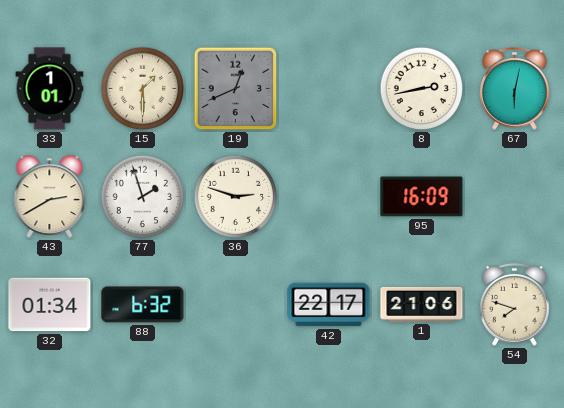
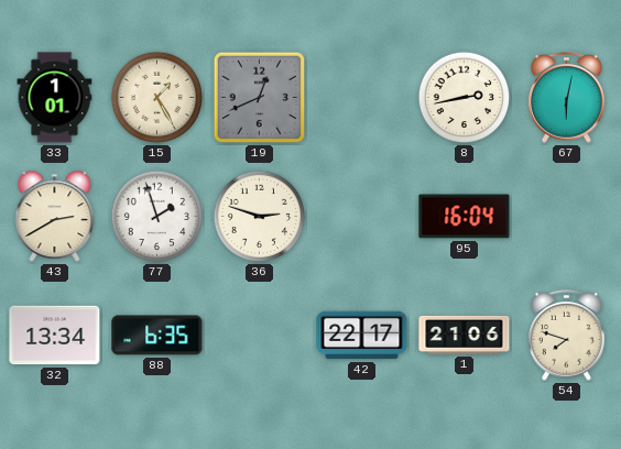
15: 1:30 -> 1:25
95: 16:09 -> 16:04
32: 01:34 -> 13:34
88: 6:32 -> 6:35
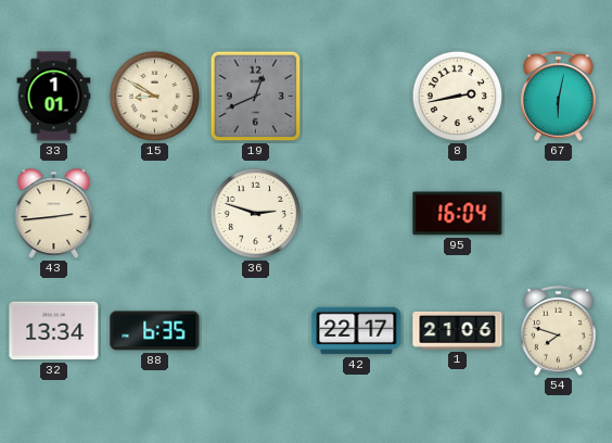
15: 1:25 -> 8:50
43: 2:40 -> 2:44
77: 1:57 -> none
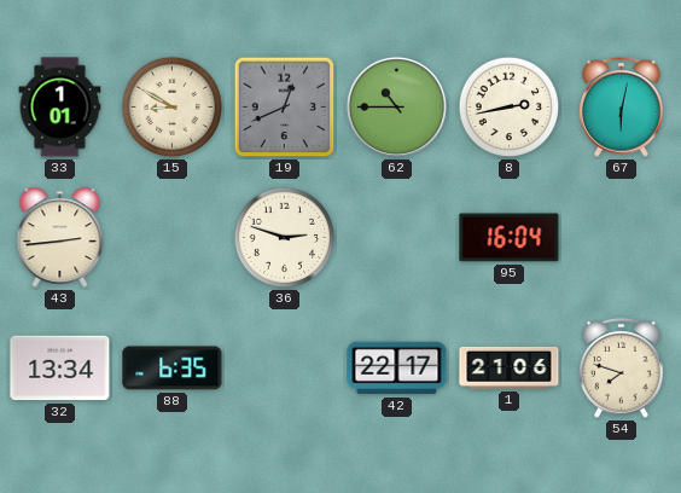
62: none -> 10:45
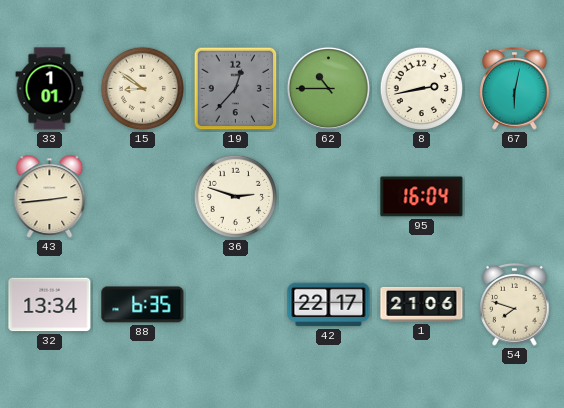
15: 8:50 -> 8:51
19: 12:41 -> 12:37
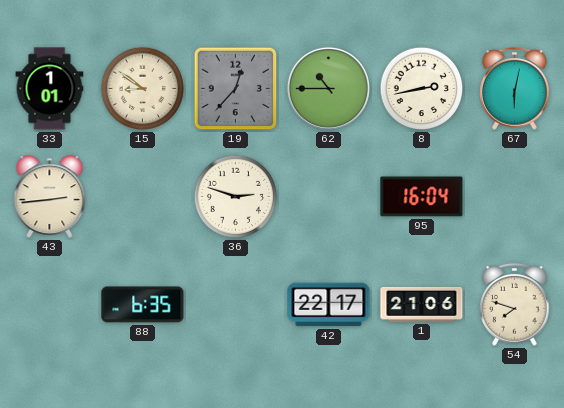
32: 13:34 -> none
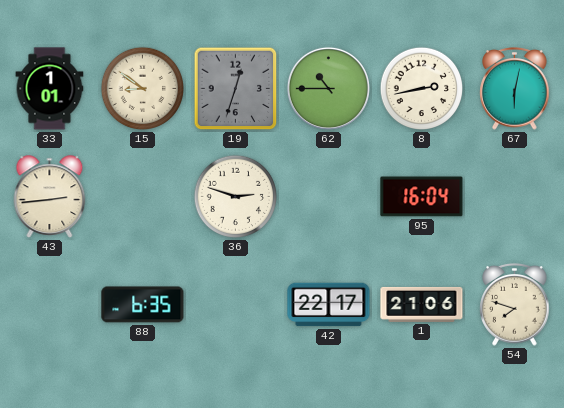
19: 12:37 -> 12:33
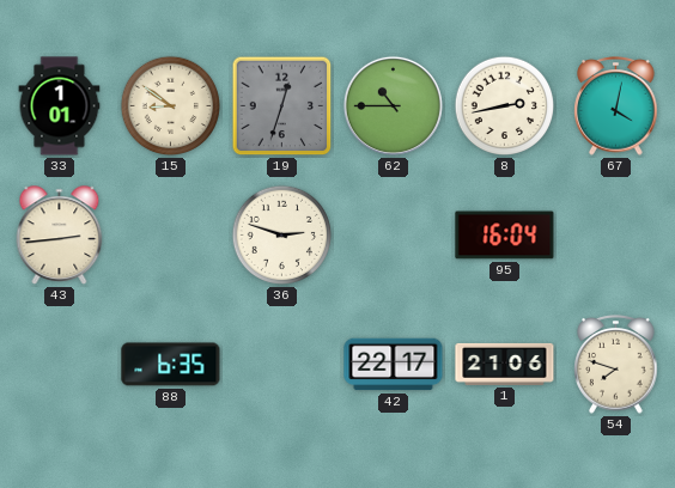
67: 6:02 -> 4:02
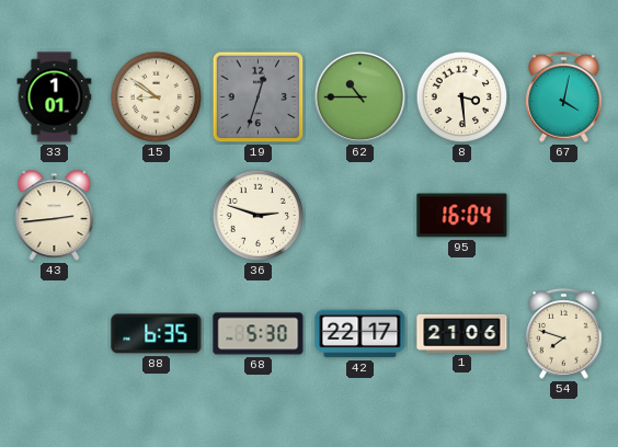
8: 2:43 -> 3:29
68: none -> 5:30
